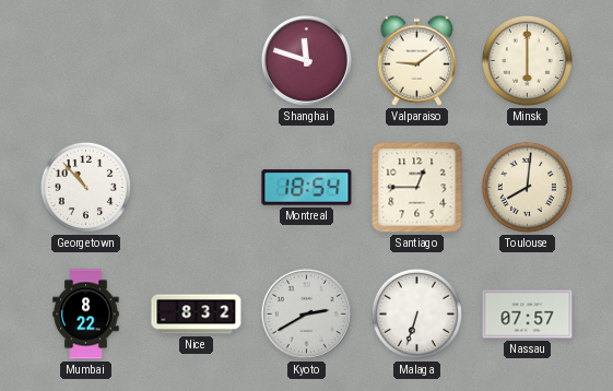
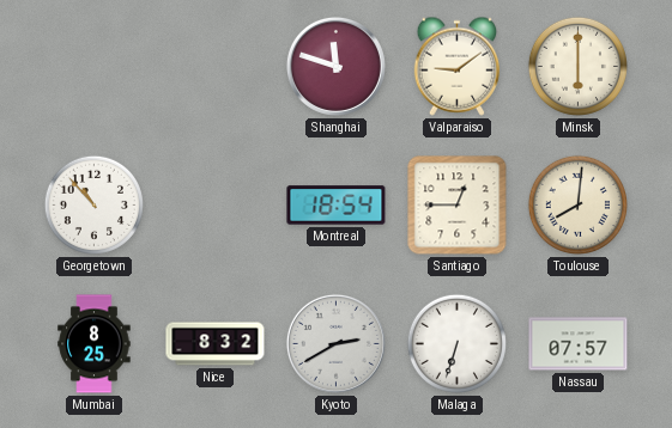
Mumbai: 8:22 -> 8:25
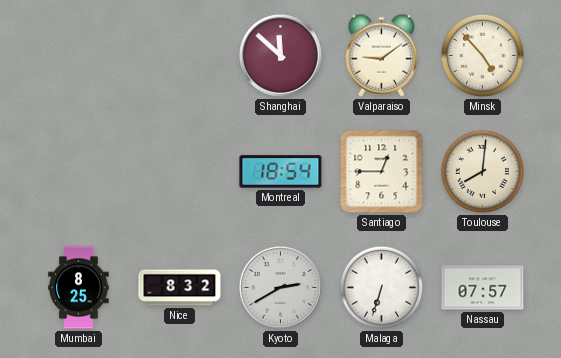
Shanghai: 11:48 -> 11:52
Minsk: 6:00 -> 4:53
Georgetown: 10:53 -> none
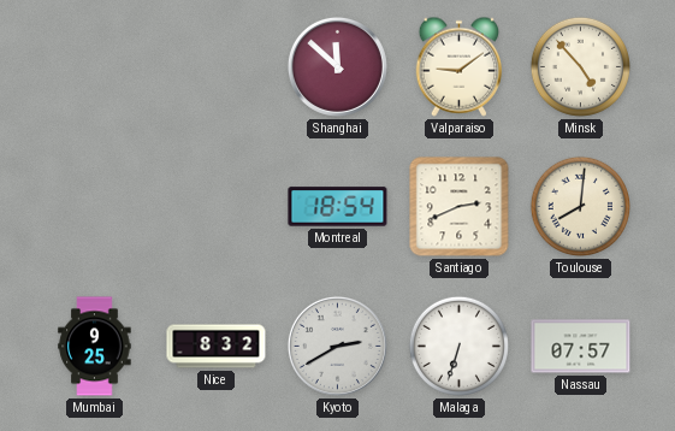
Santiago: 12:45 -> 2:41
Mumbai: 8:25 -> 9:25
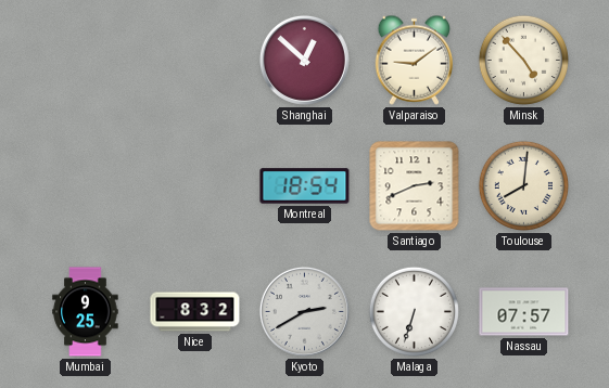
Shanghai: 11:52 -> 12:52
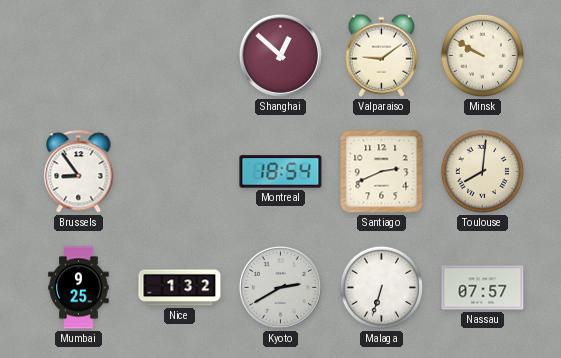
Minsk: 4:53 -> 9:50
Brussels: none -> 8:54
Nice: 8:32 -> 1:32
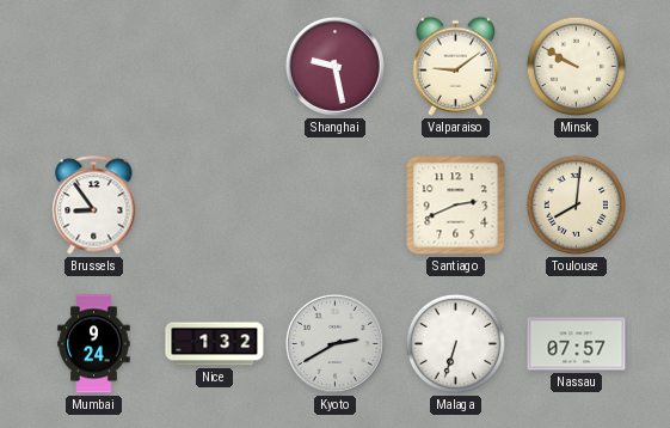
Shanghai: 12:52 -> 9:28
Montreal: 18:54 -> none
Mumbai: 9:25 -> 9:24
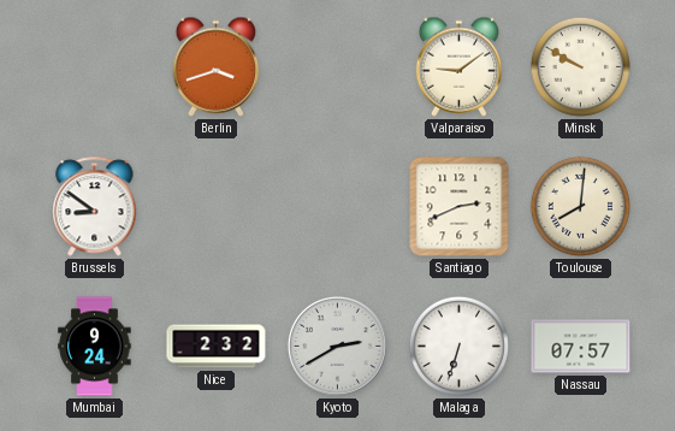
Berlin: none -> 3:42
Shanghai: 9:28 -> none
Brussels: 8:54 -> 8:51
Nice: 1:32 -> 2:32
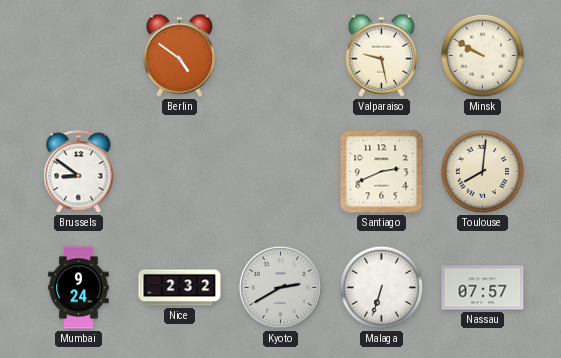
Berlin: 3:42 -> 4:51
Valparaiso: 9:09 -> 9:28
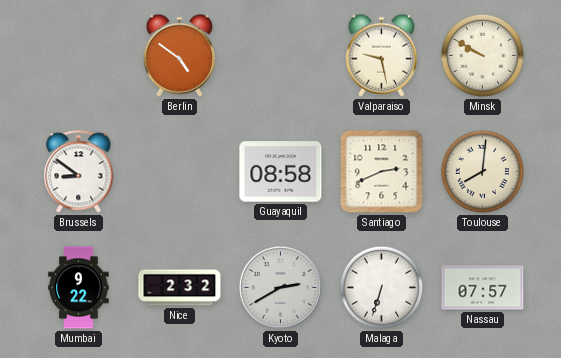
Guayaquil: none -> 08:58
Mumbai: 9:24 -> 9:22
